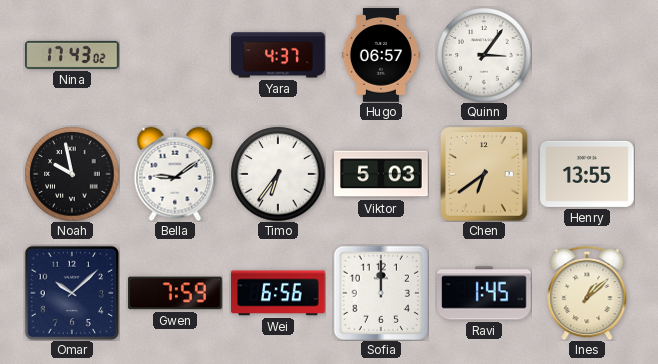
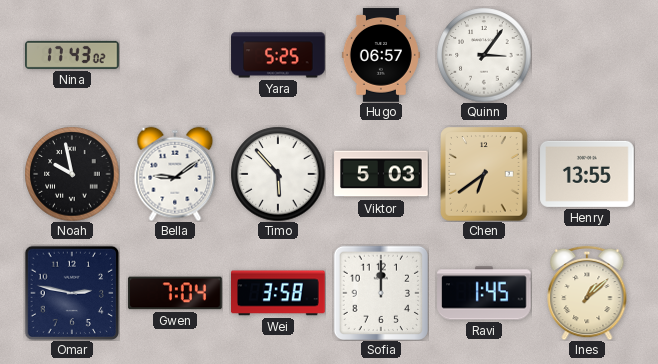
Yara: 4:37 -> 5:25
Timo: 6:36 -> 5:53
Omar: 10:08 -> 2:47
Gwen: 7:59 -> 7:04
Wei: 6:56 -> 3:58
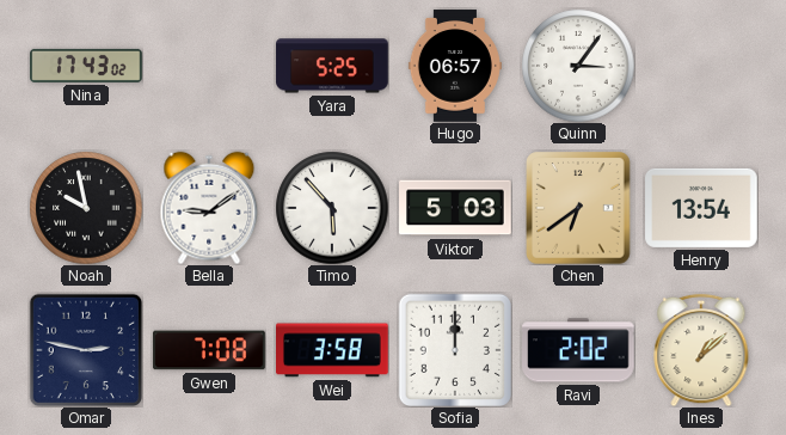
Henry: 13:55 -> 13:54
Gwen: 7:04 -> 7:08
Ravi: 1:45 -> 2:02
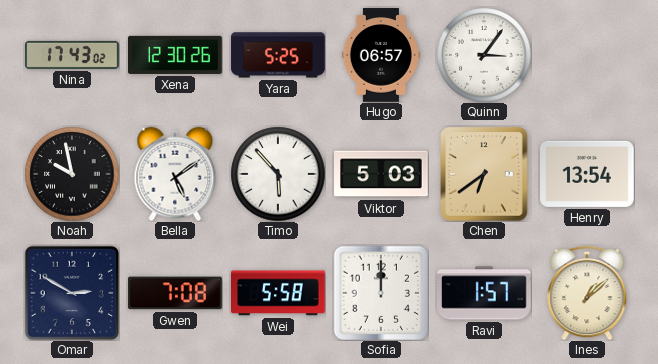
Xena: none -> 12:30
Bella: 9:09 -> 5:09
Omar: 2:47 -> 2:50
Wei: 3:58 -> 5:58
Ravi: 2:02 -> 1:57
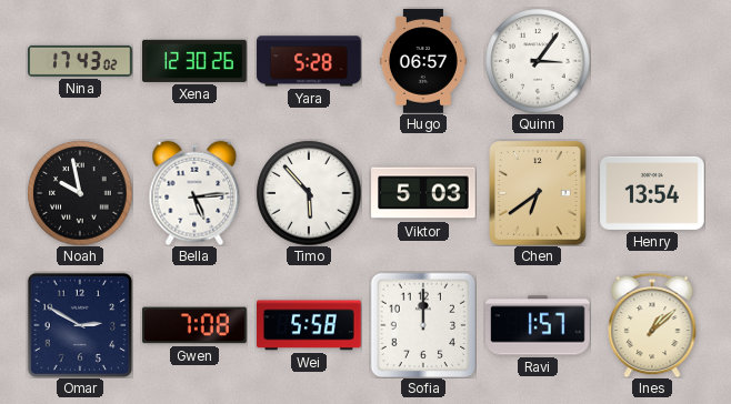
Yara: 5:25 -> 5:28
Bella: 5:09 -> 5:14
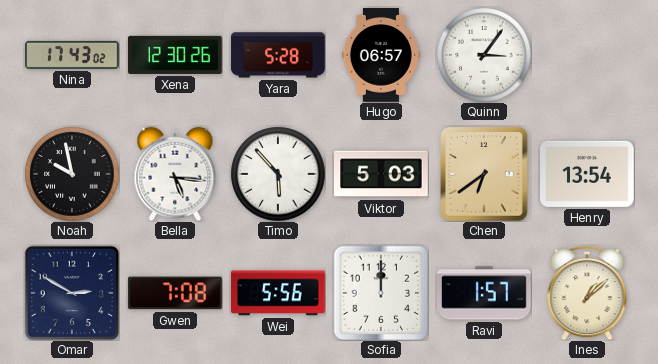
Bella: 5:14 -> 5:16
Wei: 5:58 -> 5:56
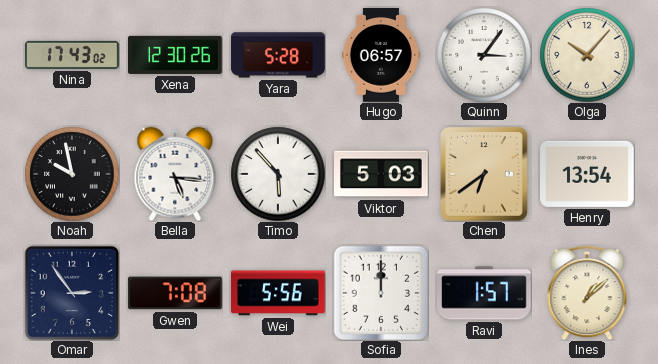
Olga: none -> 10:07
Omar: 2:50 -> 2:54
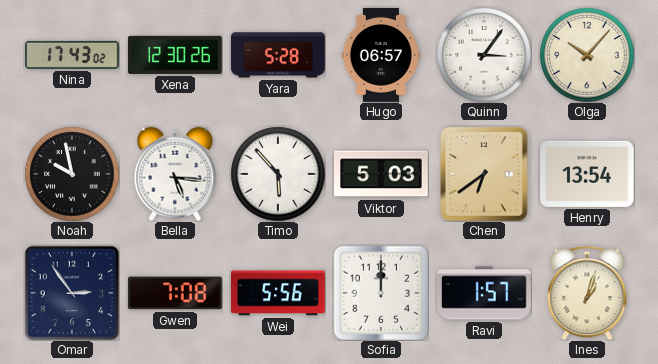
Ines: 1:08 -> 1:03
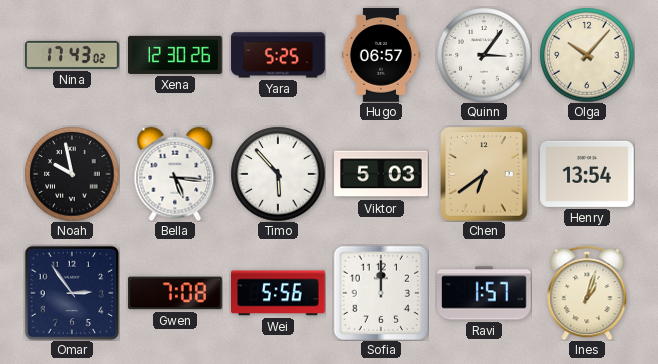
Yara: 5:28 -> 5:25
